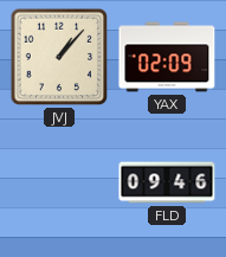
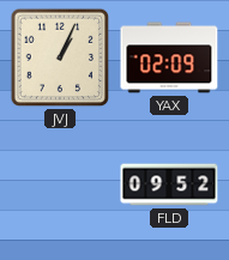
JVJ: 1:07 -> 1:04
FLD: 09:46 -> 09:52
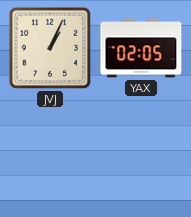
YAX: 02:09 -> 02:05
FLD: 09:52 -> none
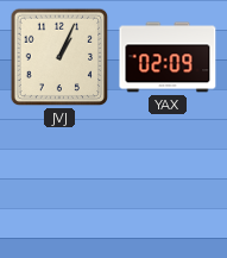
YAX: 02:05 -> 02:09
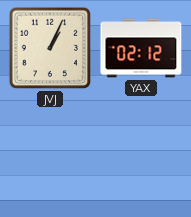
YAX: 02:09 -> 02:12
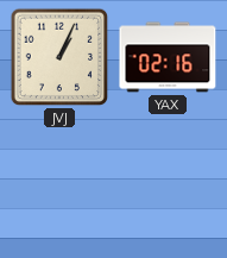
YAX: 02:12 -> 02:16
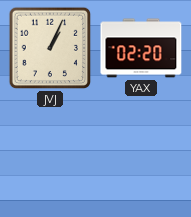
YAX: 02:16 -> 02:20
